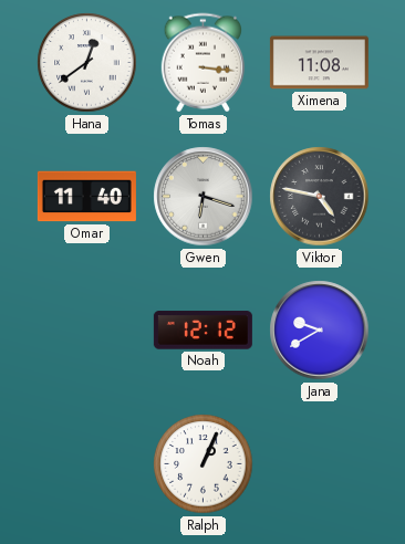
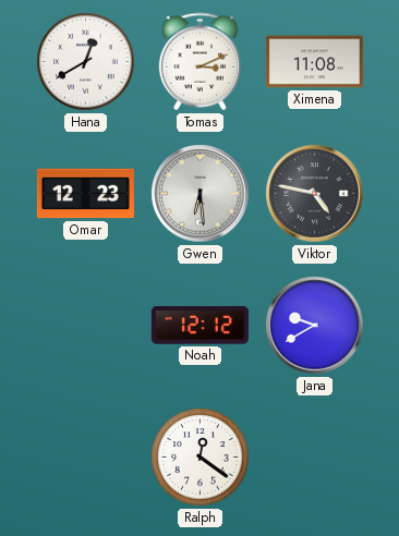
Hana: 12:39 -> 12:40
Tomas: 3:16 -> 3:11
Omar: 11:40 -> 12:23
Gwen: 6:18 -> 6:29
Ralph: 1:04 -> 12:21
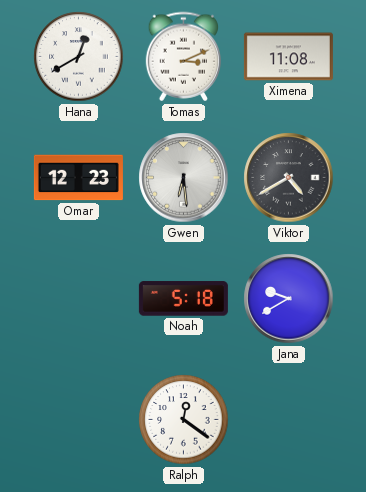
Viktor: 4:47 -> 4:40
Noah: 12:12 -> 5:18
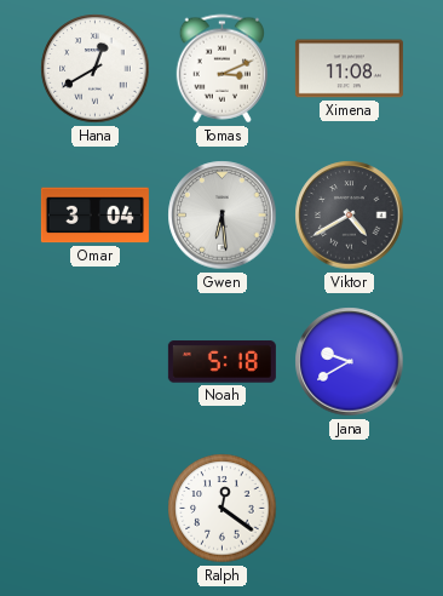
Omar: 12:23 -> 3:04
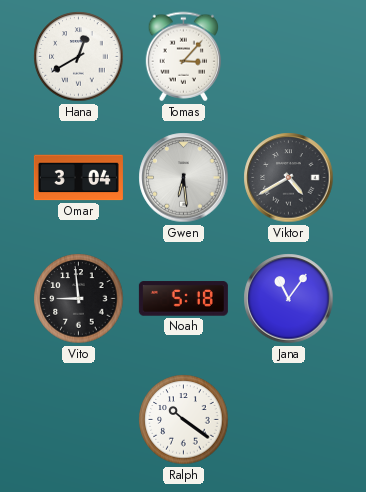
Tomas: 3:11 -> 3:07
Ximena: 11:08 -> none
Vito: none -> 8:59
Jana: 9:40 -> 11:06
Ralph: 12:21 -> 10:21
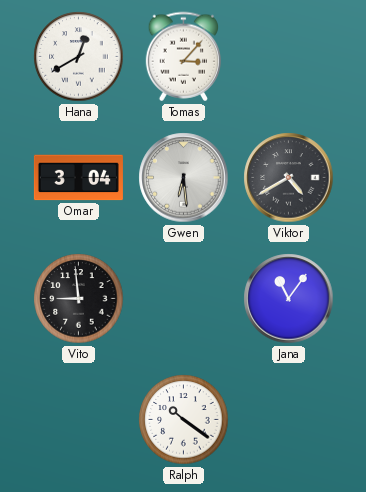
Noah: 5:18 -> none
